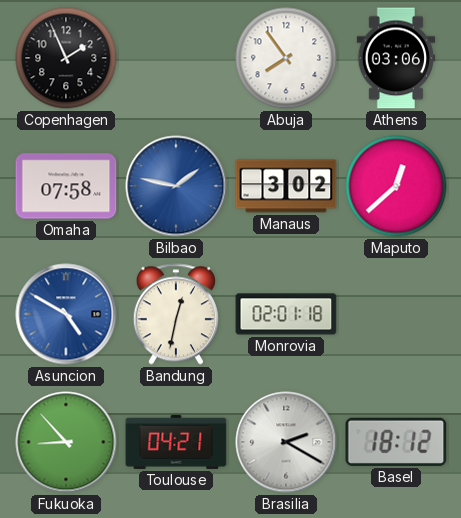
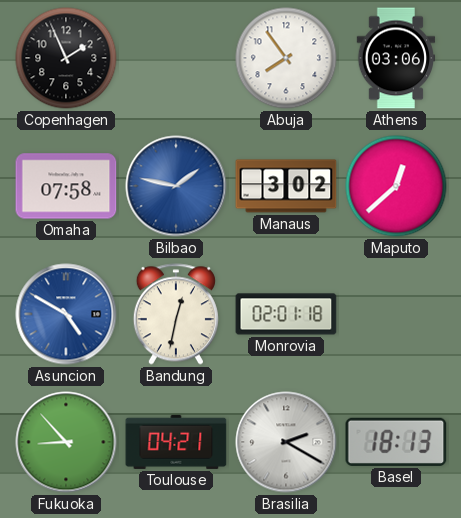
Basel: 18:12 -> 18:13
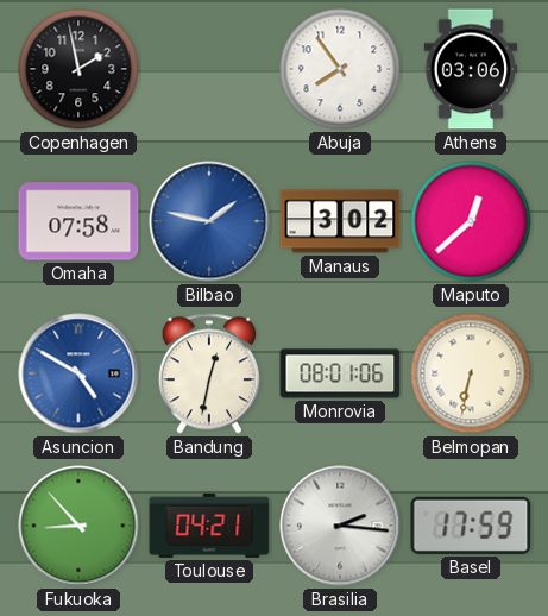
Copenhagen: 1:56 -> 1:58
Monrovia: 02:01 -> 08:01
Belmopan: none -> 6:32
Brasilia: 2:20 -> 2:16
Basel: 18:13 -> 17:59
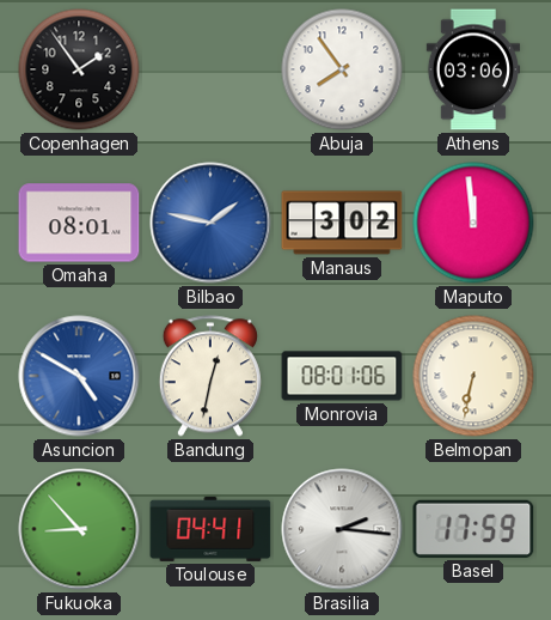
Copenhagen: 1:58 -> 1:54
Omaha: 07:58 -> 08:01
Maputo: 12:38 -> 11:59
Toulouse: 04:21 -> 04:41
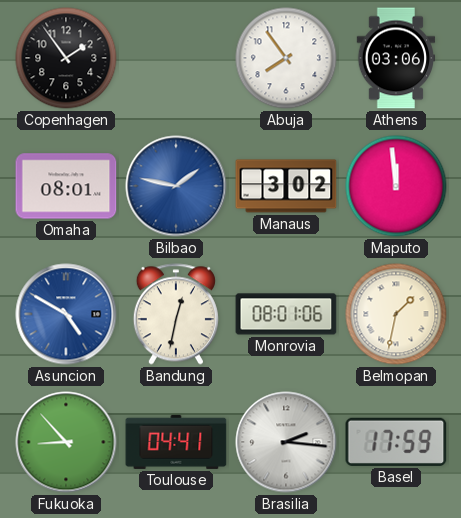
Belmopan: 6:32 -> 1:32
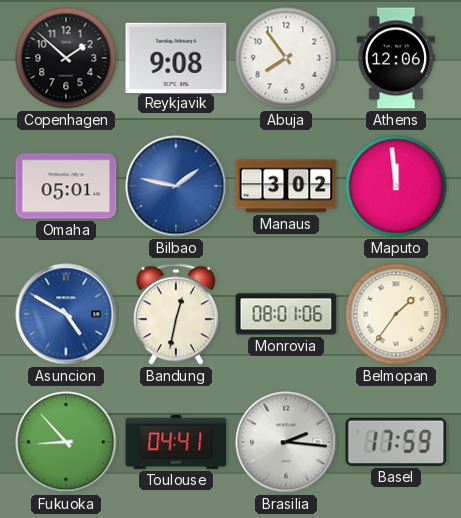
Copenhagen: 1:54 -> 1:52
Reykjavik: none -> 9:08
Athens: 03:06 -> 12:06
Omaha: 08:01 -> 05:01
Belmopan: 1:32 -> 1:36
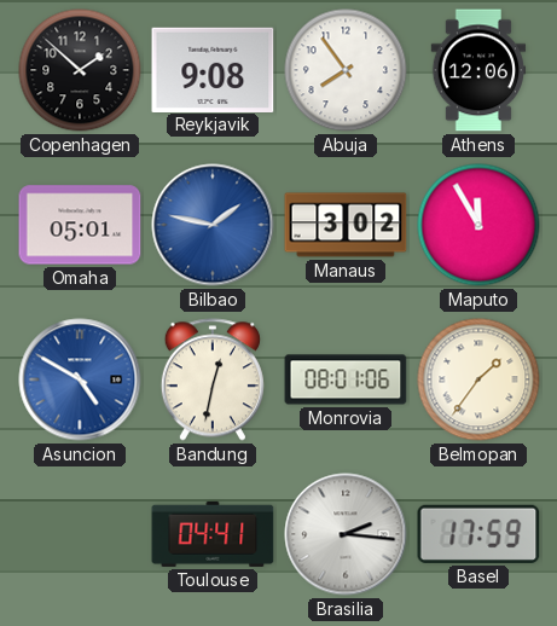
Maputo: 11:59 -> 11:55
Fukuoka: 8:53 -> none
